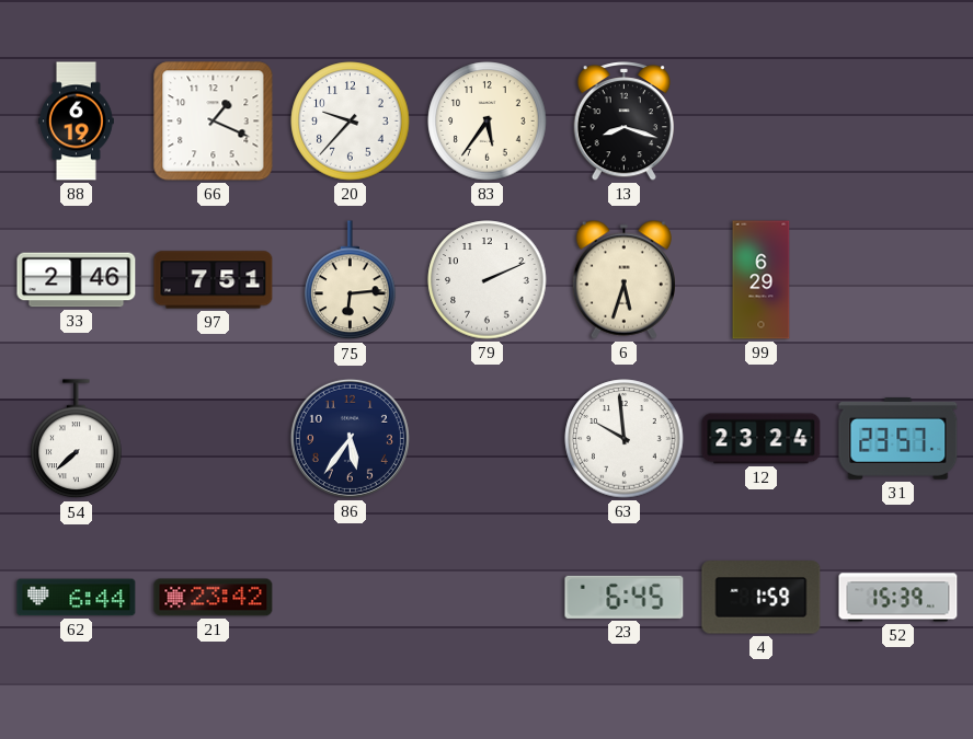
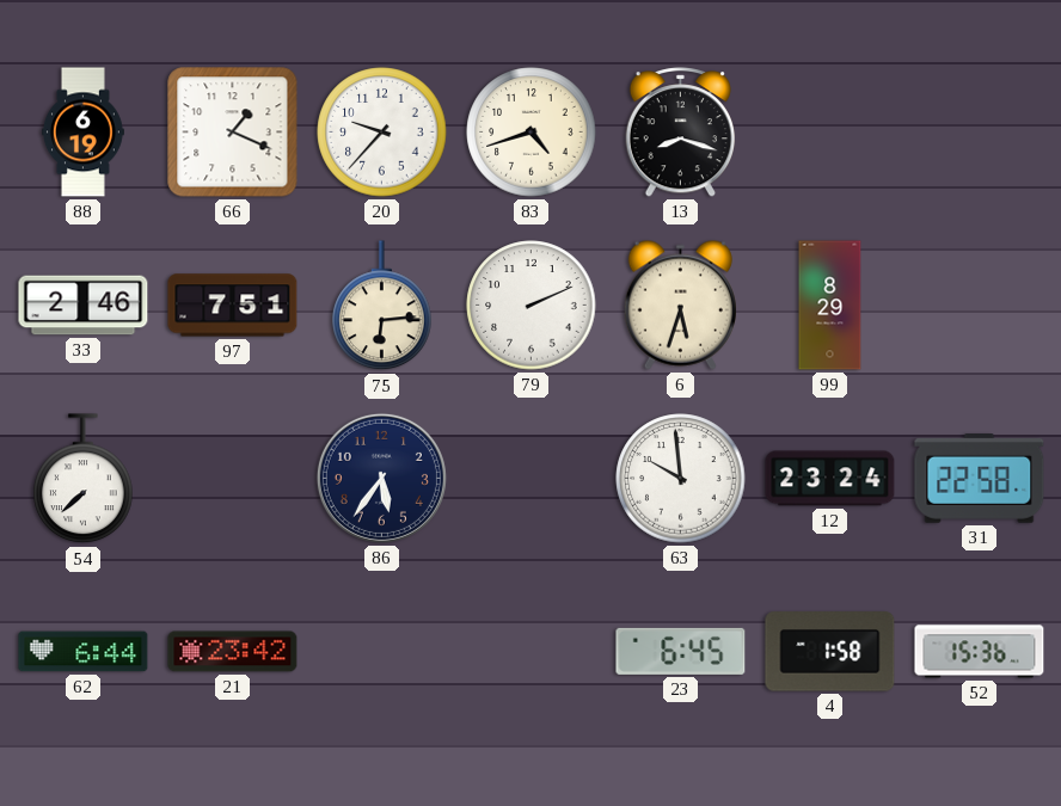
83: 5:36 -> 4:42
99: 6:29 -> 8:29
31: 23:57 -> 22:58
4: 1:59 -> 1:58
52: 15:39 -> 15:36
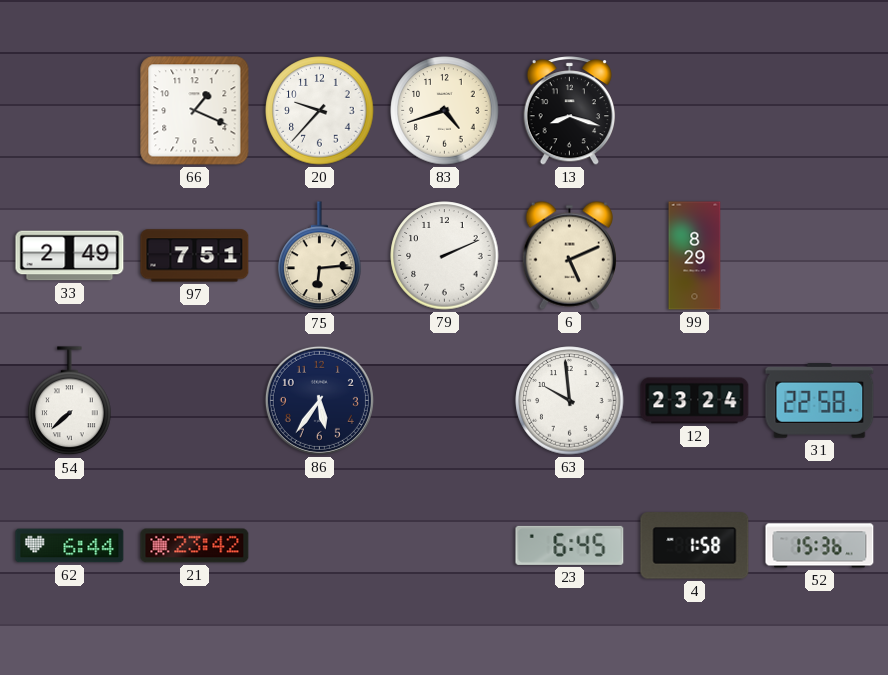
88: 6:19 -> none
33: 2:46 -> 2:49
6: 5:33 -> 5:11
